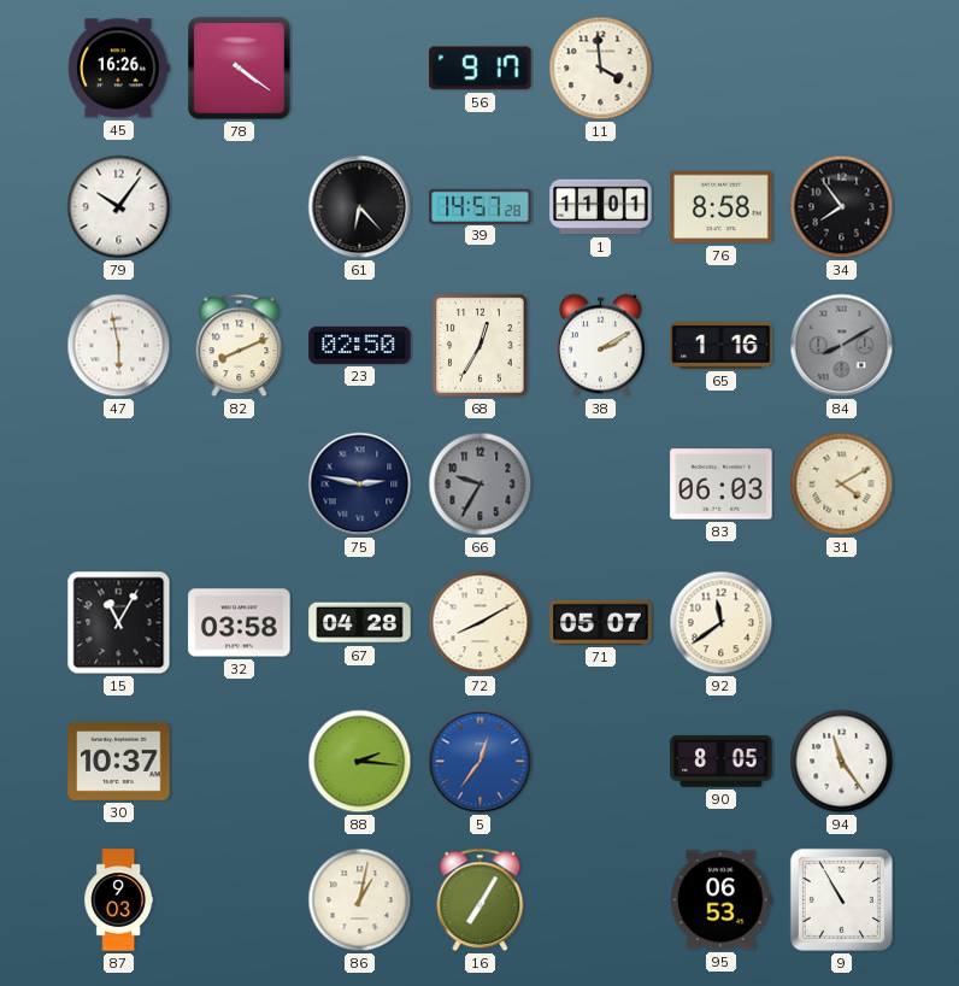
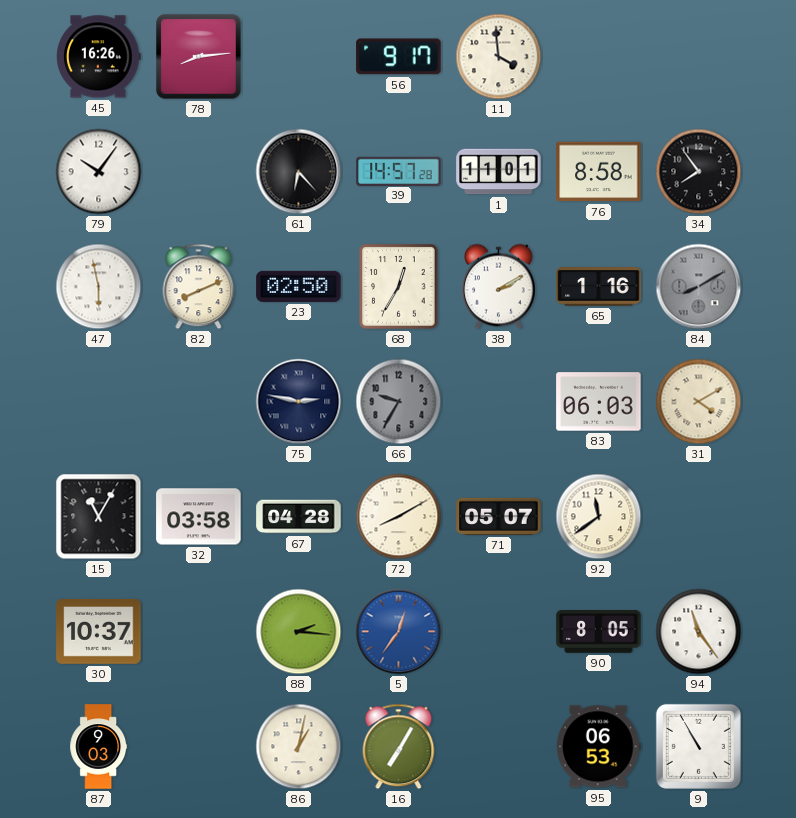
78: 4:21 -> 8:14
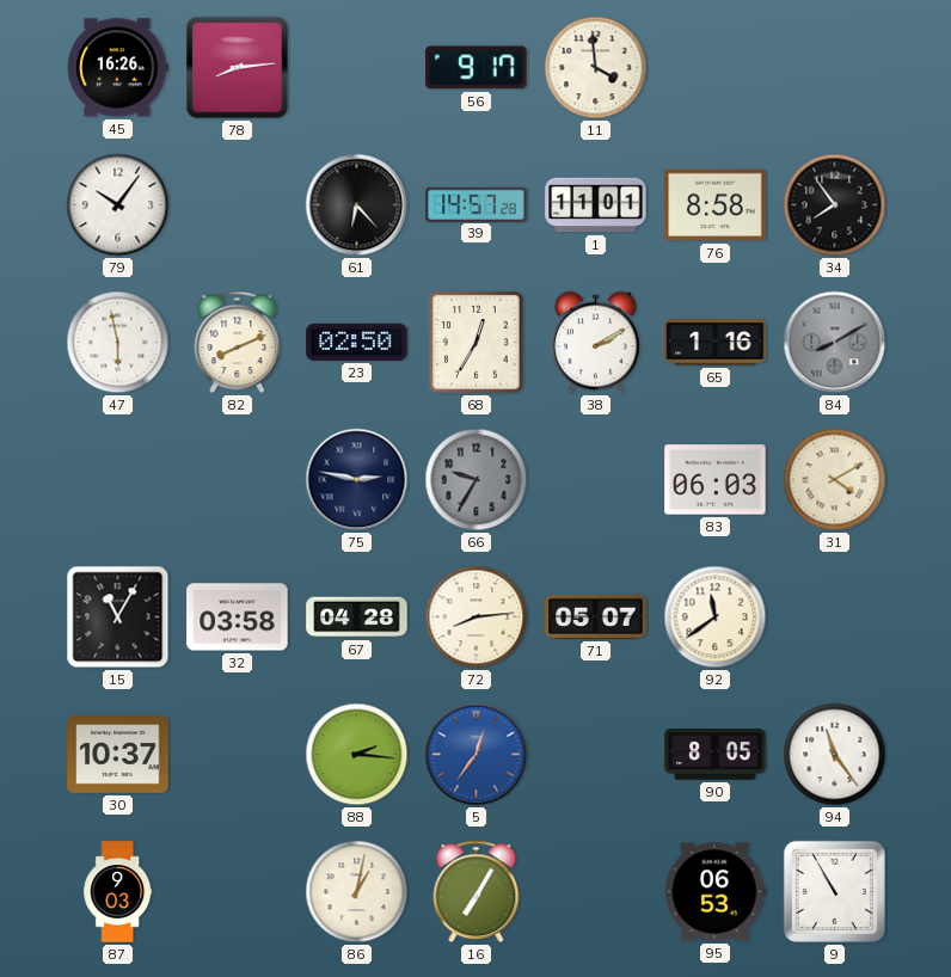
72: 8:10 -> 8:14
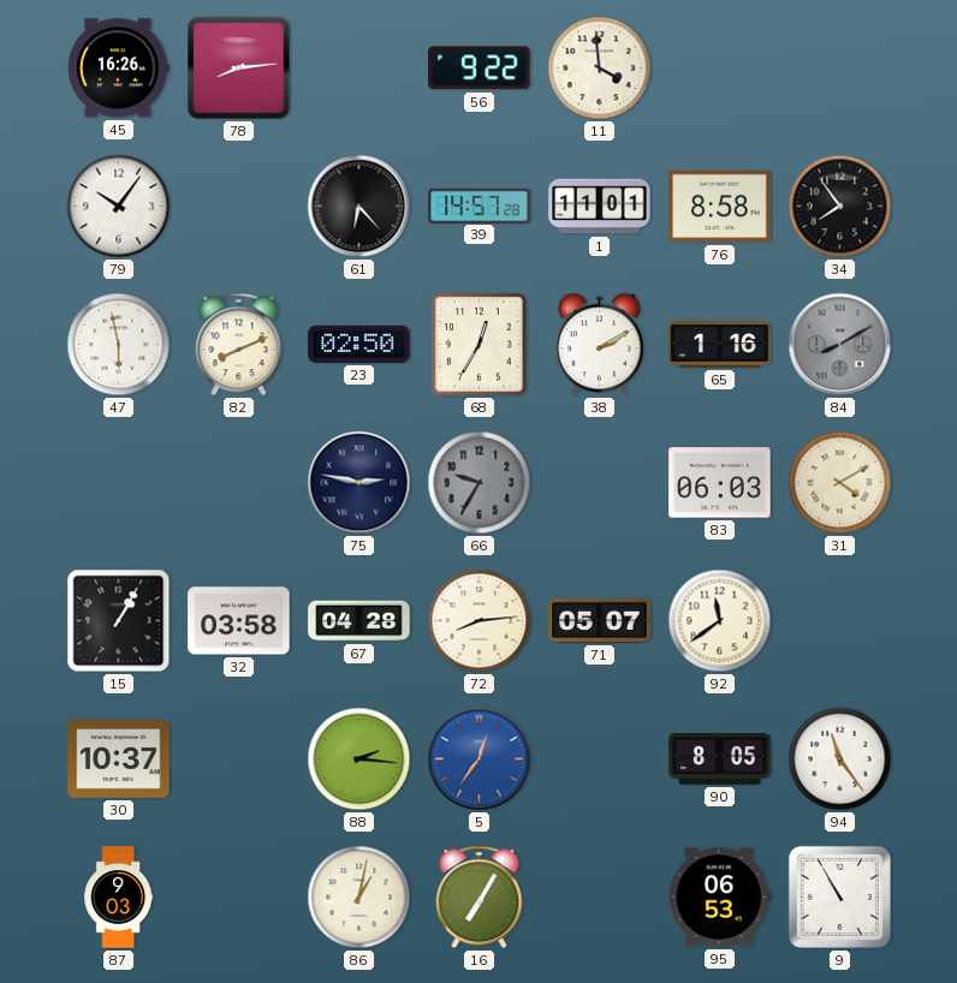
56: 9:17 -> 9:22
15: 11:05 -> 1:05
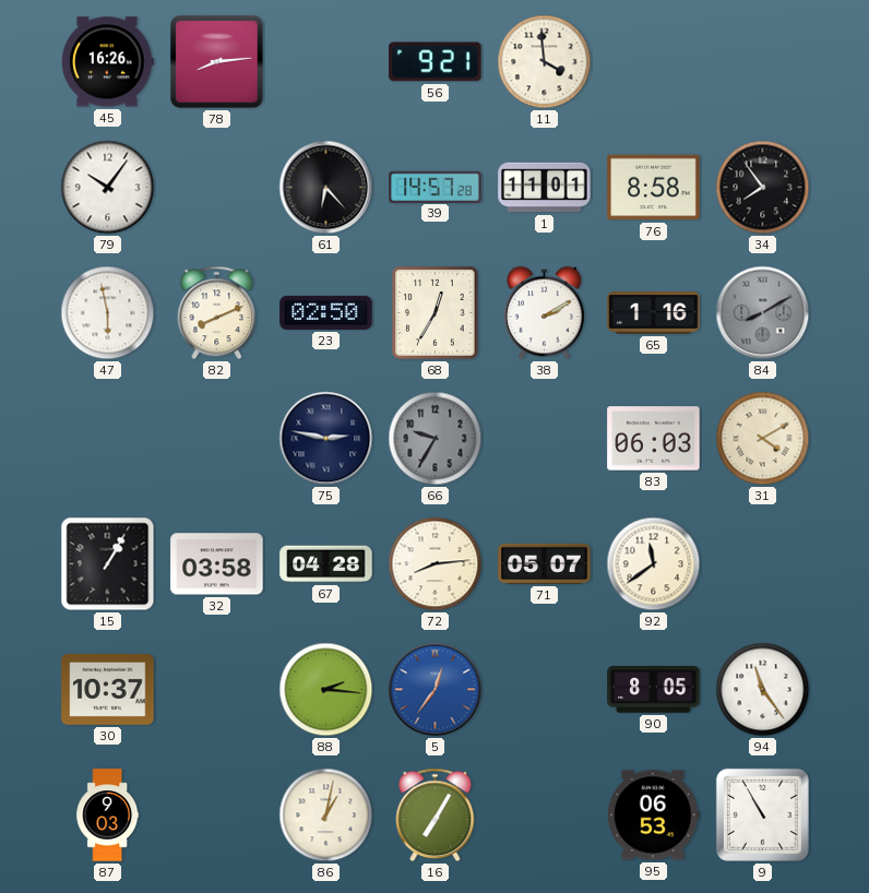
56: 9:22 -> 9:21
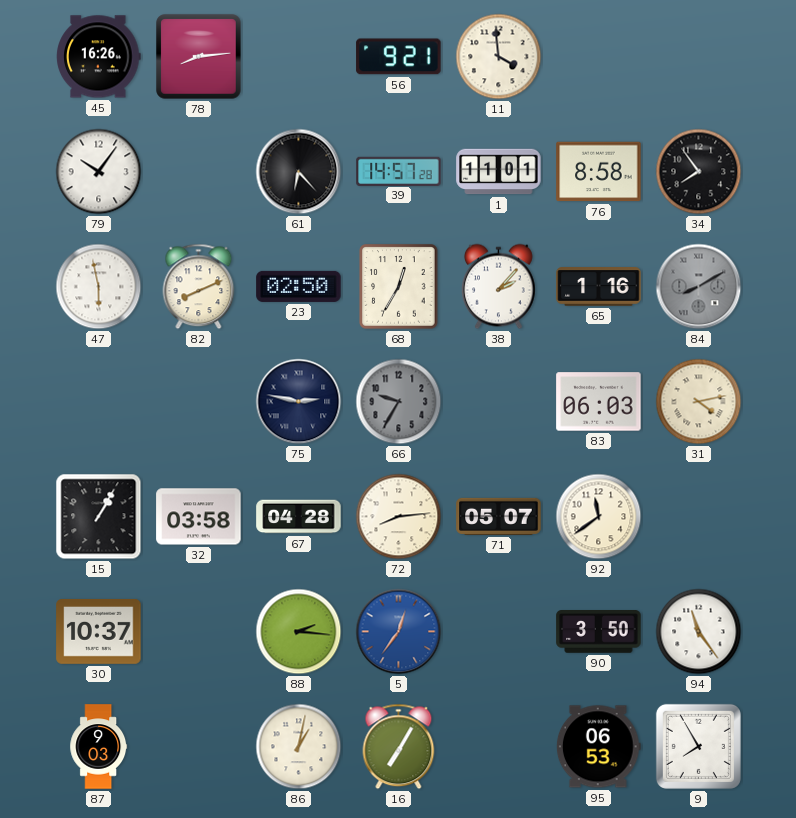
38: 2:10 -> 2:07
31: 4:10 -> 4:13
90: 8:05 -> 3:50
9: 10:55 -> 7:55
